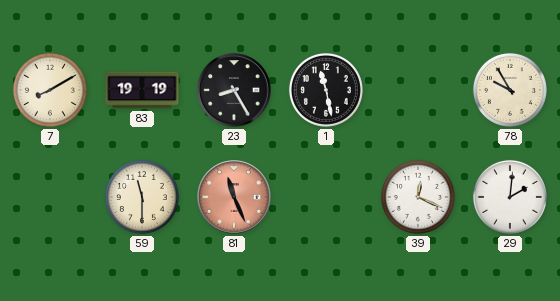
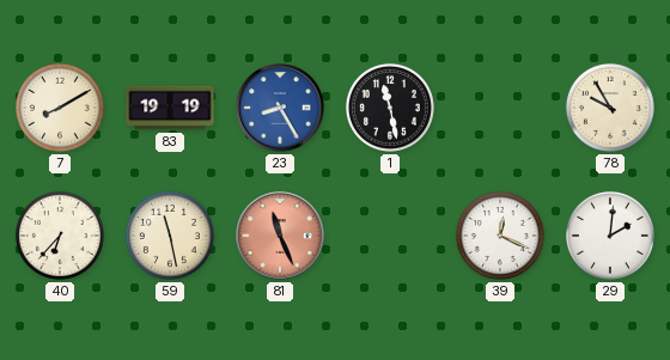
23 dial: black -> blue
40: none -> 6:37
59: 11:30 -> 11:28
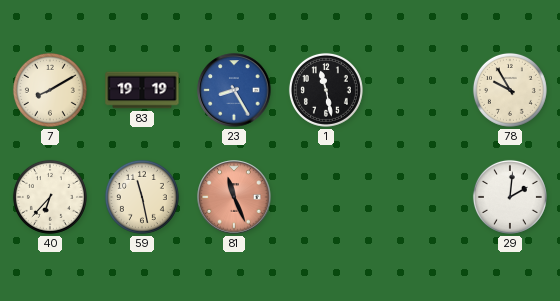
39: 12:19 -> none
